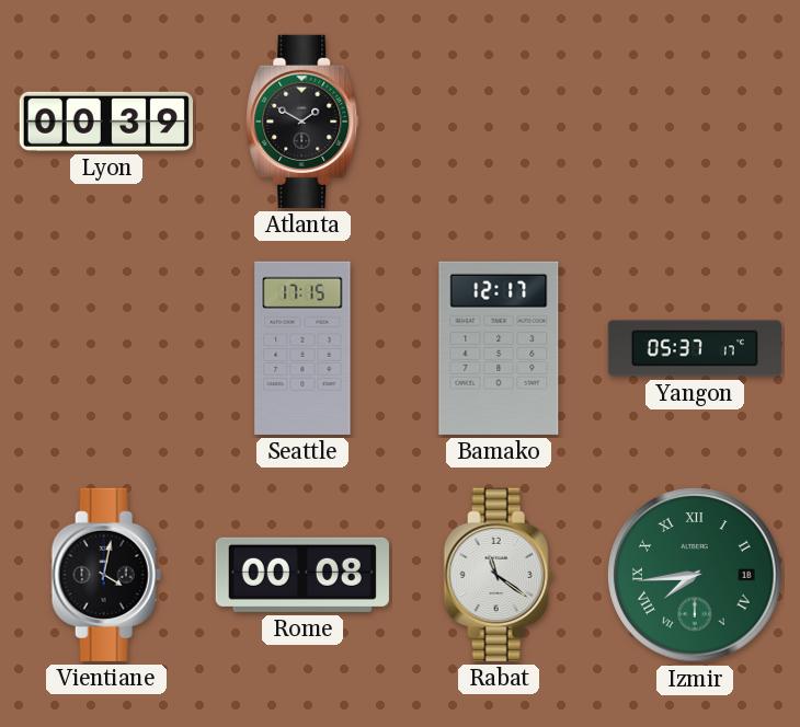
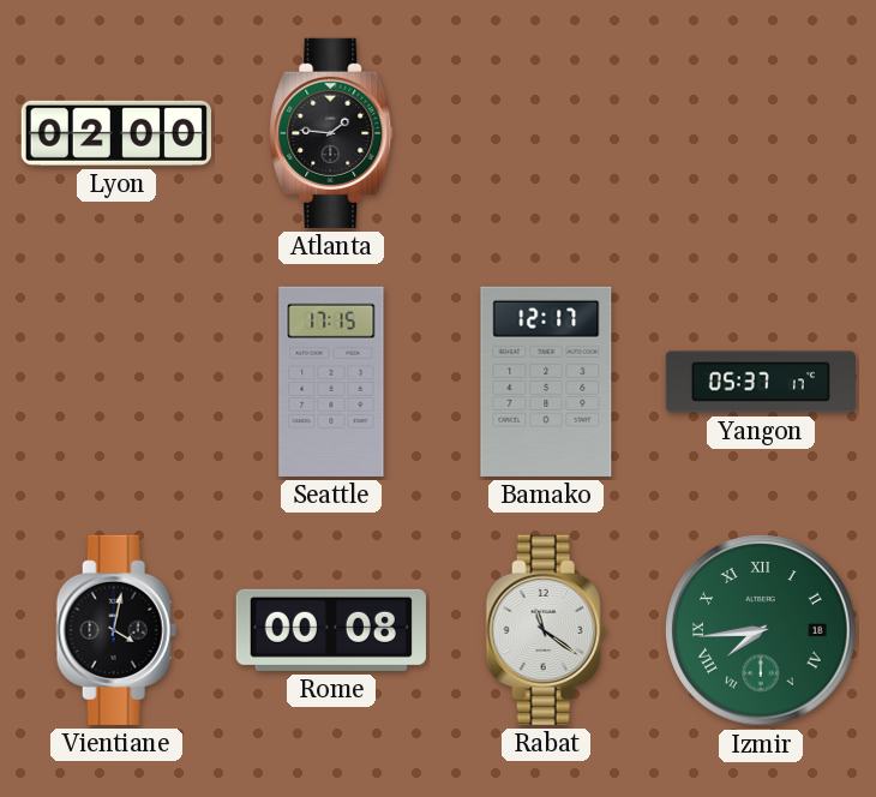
Lyon: 00:39 -> 02:00
Atlanta: 1:50 -> 1:46
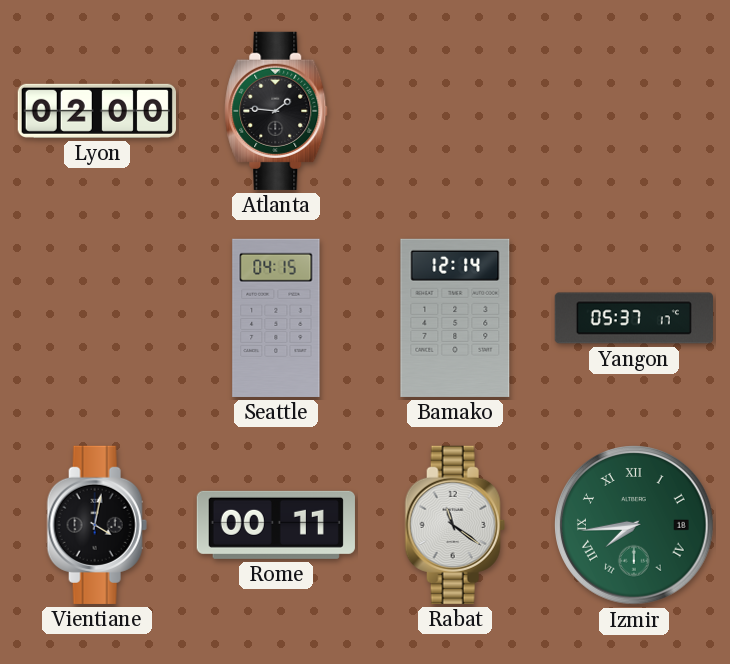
Seattle: 17:15 -> 04:15
Bamako: 12:17 -> 12:14
Rome: 00:08 -> 00:11
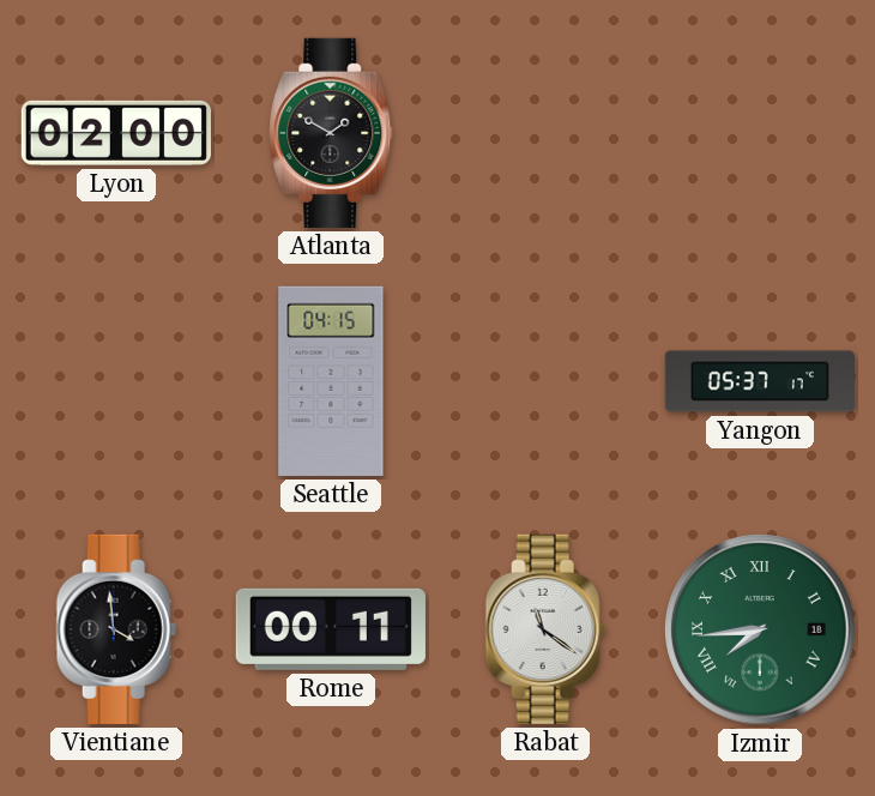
Atlanta: 1:46 -> 1:50
Bamako: 12:14 -> none
Vientiane: 4:02 -> 3:59
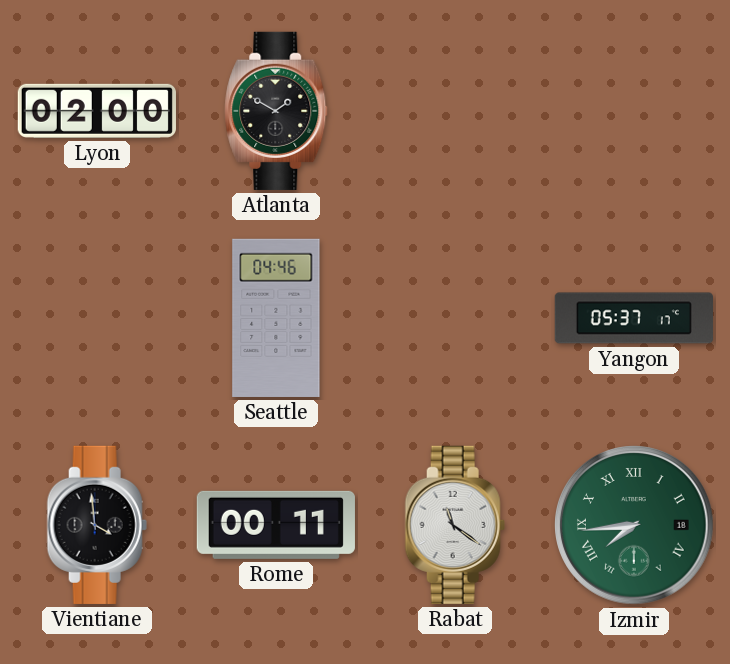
Seattle: 04:15 -> 04:46
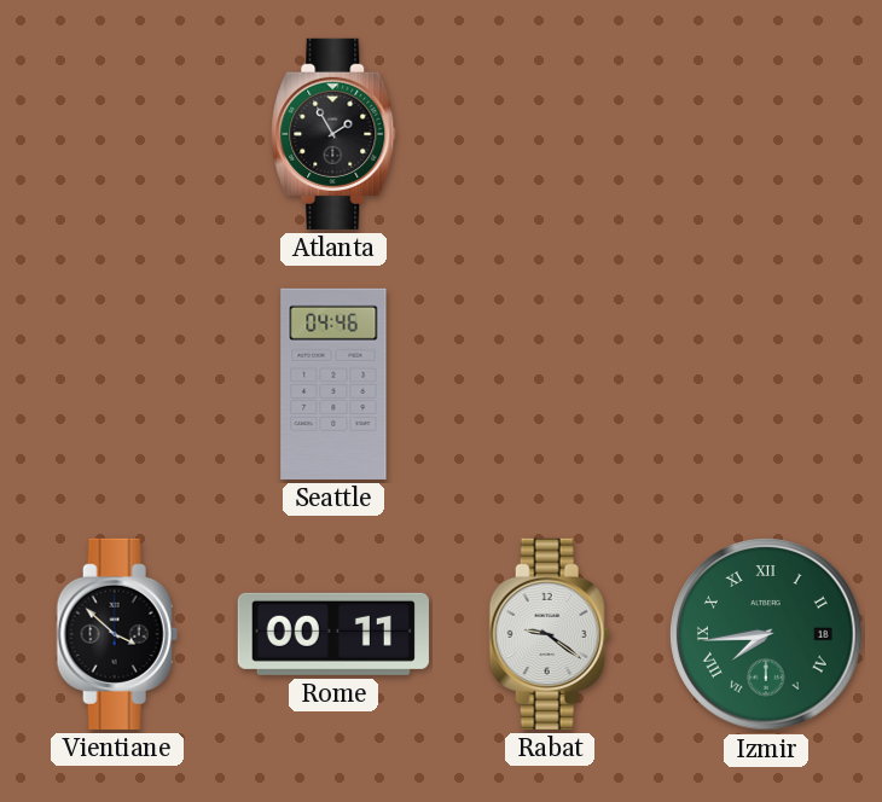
Lyon: 02:00 -> none
Atlanta: 1:50 -> 1:55
Yangon: 05:37 -> none
Vientiane: 3:59 -> 3:52
Rabat: 11:21 -> 9:21
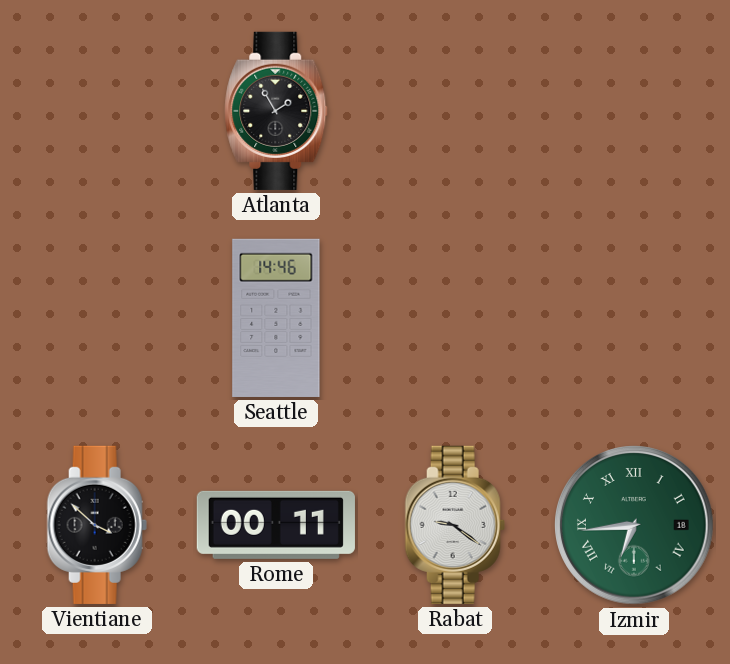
Seattle: 04:46 -> 14:46
Izmir: 7:44 -> 6:44
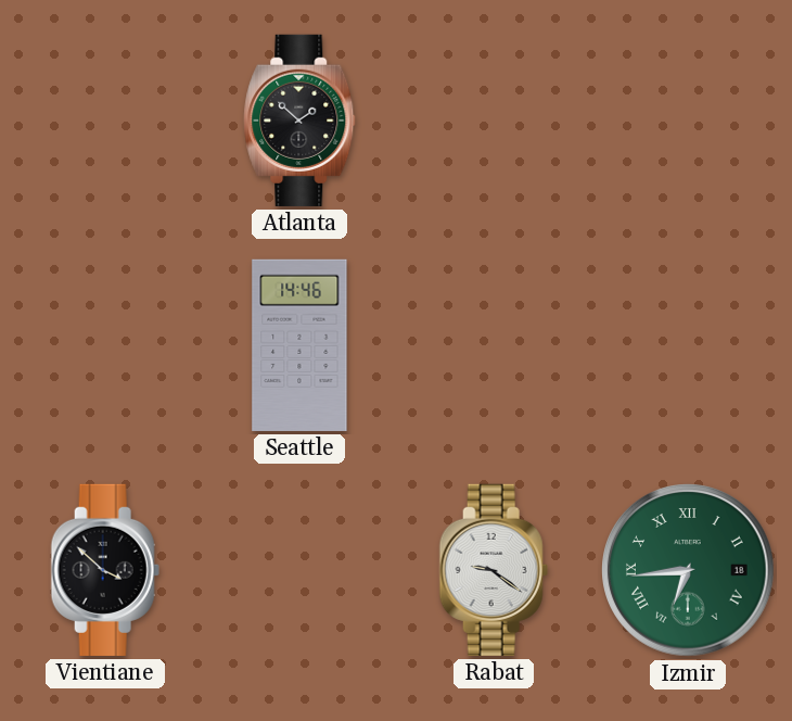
Atlanta: 1:55 -> 1:52
Rome: 00:11 -> none
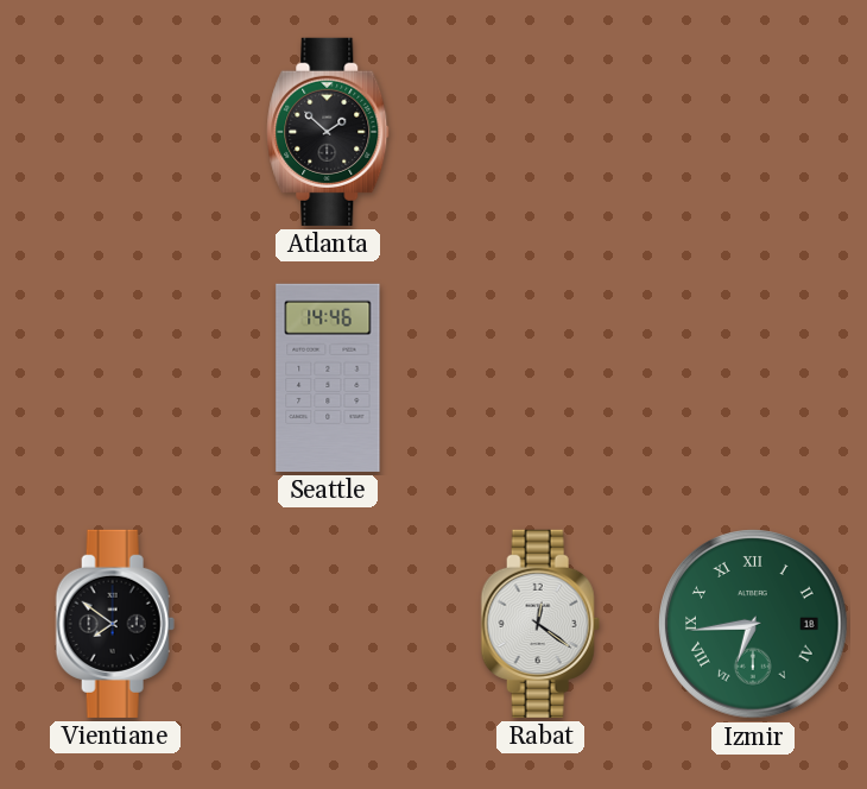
Vientiane: 3:52 -> 7:51
Rabat: 9:21 -> 12:21
